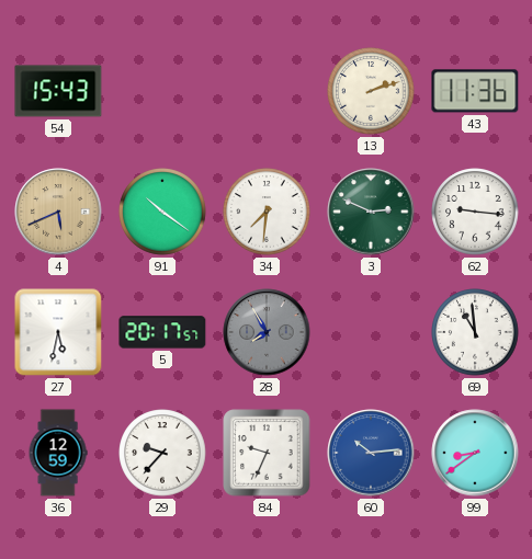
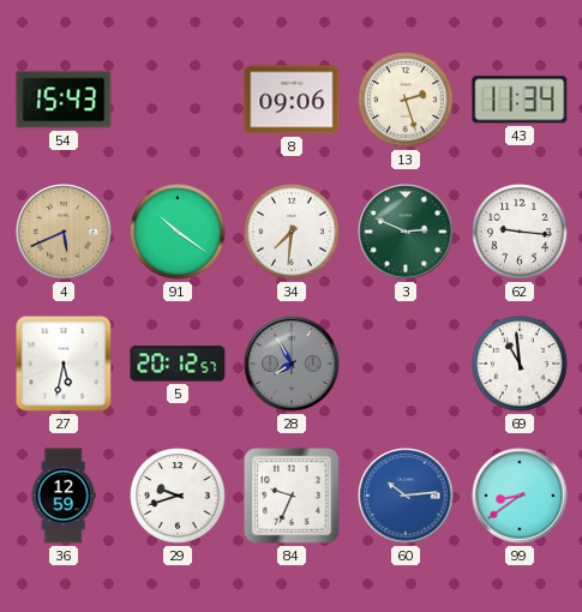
8: none -> 09:06
13: 2:12 -> 2:27
43: 11:36 -> 11:34
5: 20:17 -> 20:12
29: 9:37 -> 9:42
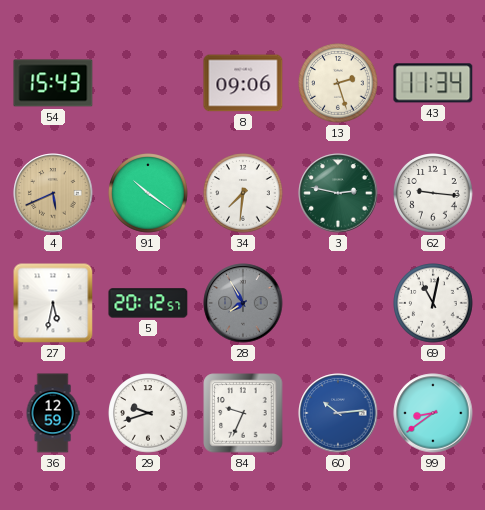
3: 2:49 -> 2:47
69: 10:59 -> 11:02
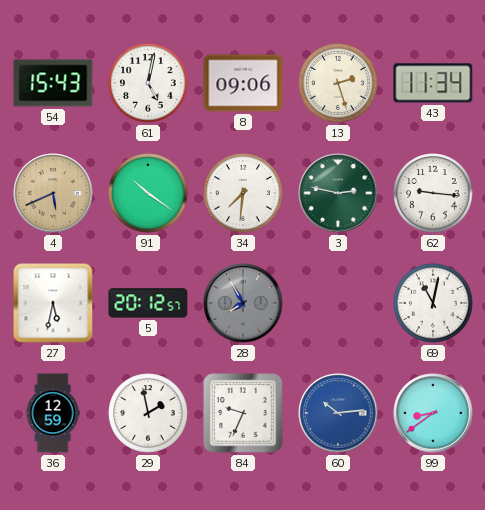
61: none -> 5:02
29: 9:42 -> 1:58
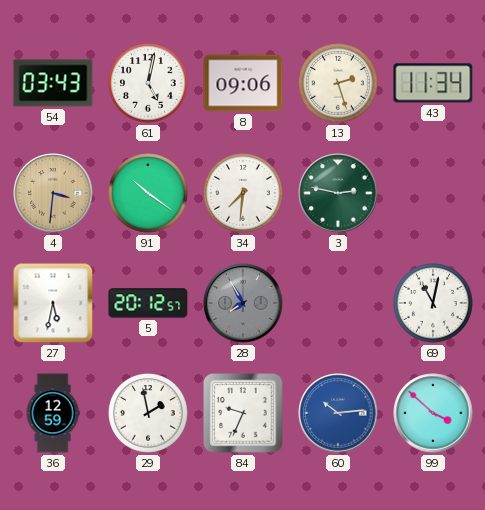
54: 15:43 -> 03:43
4: 5:41 -> 3:31
62: 9:16 -> none
99: 8:39 -> 3:52
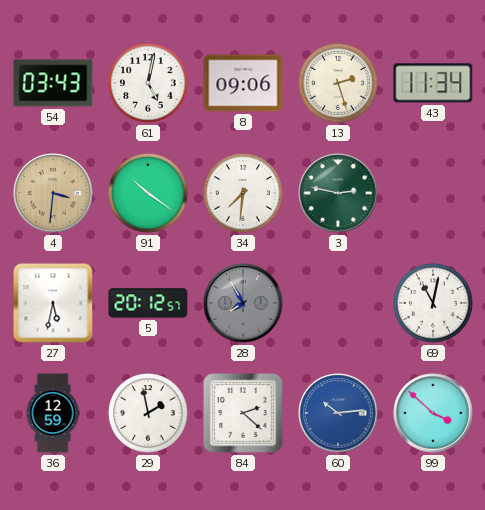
84: 9:34 -> 2:22
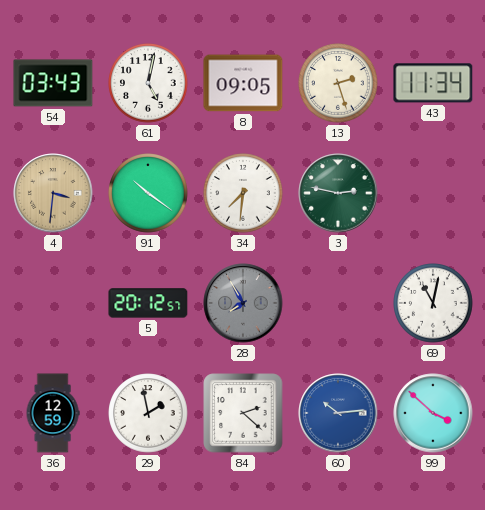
8: 09:06 -> 09:05
27: 5:32 -> none
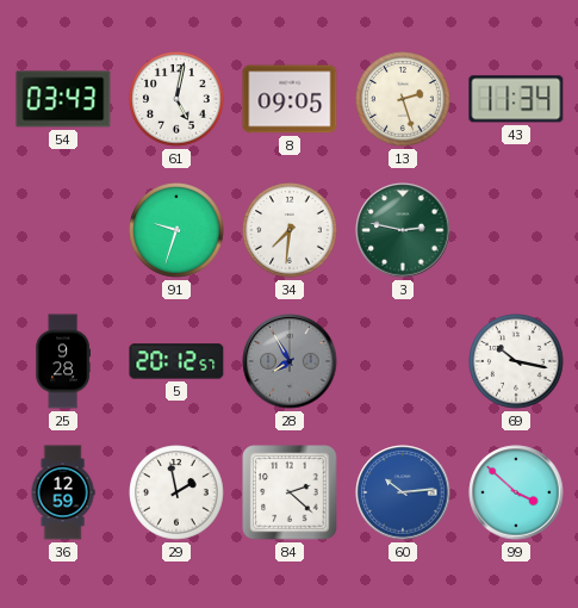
4: 3:31 -> none
91: 10:21 -> 9:33
25: none -> 9:28
69: 11:02 -> 10:17
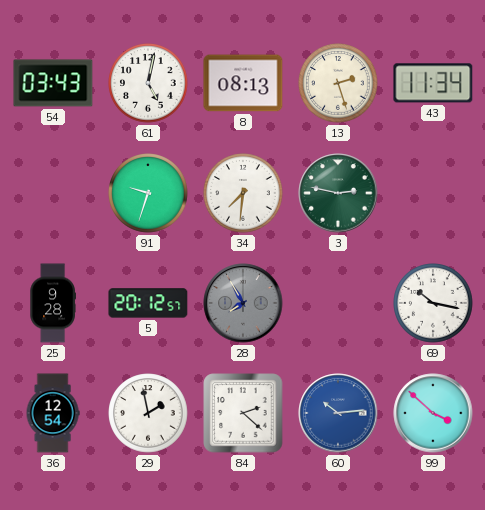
8: 09:05 -> 08:13
36: 12:59 -> 12:54
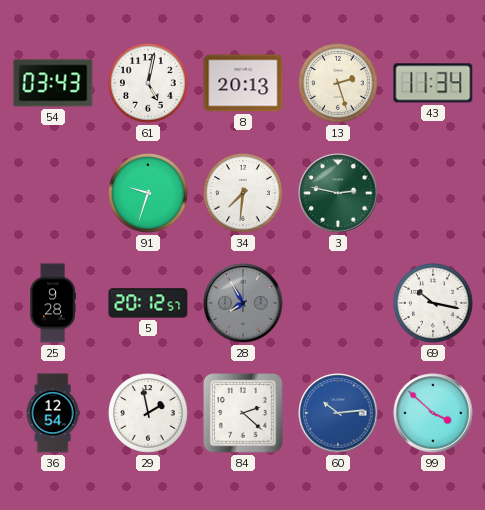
8: 08:13 -> 20:13
